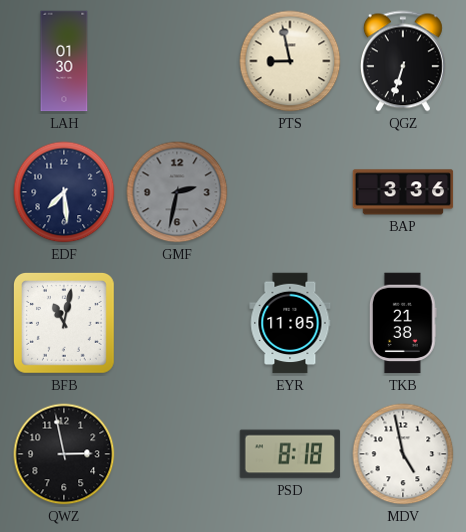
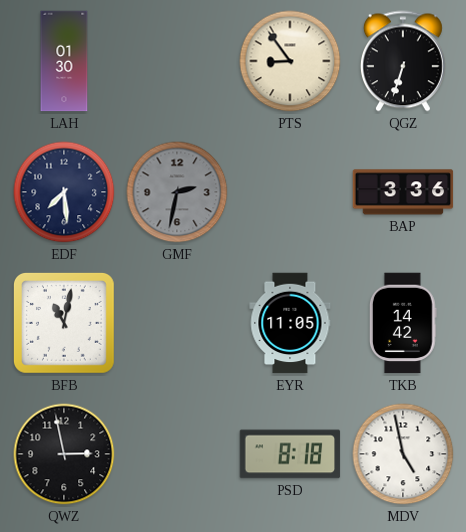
PTS: 8:58 -> 8:54
TKB: 21:38 -> 14:42
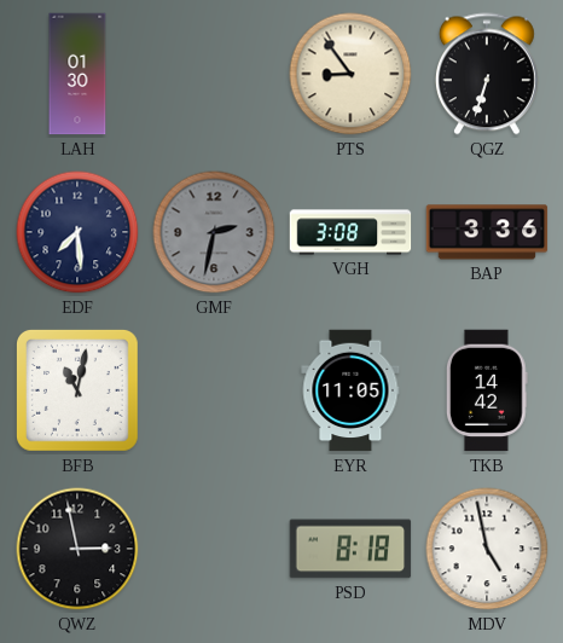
VGH: none -> 3:08
